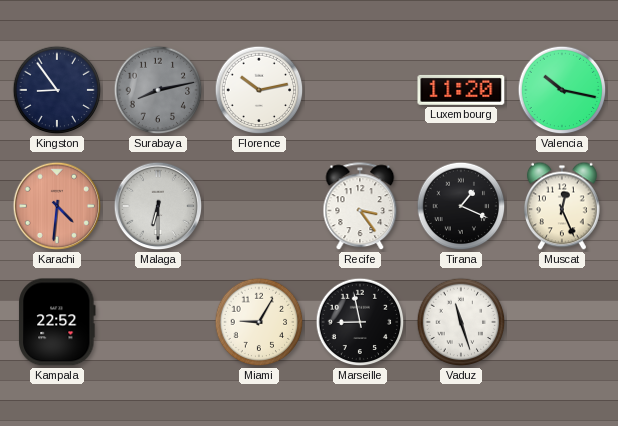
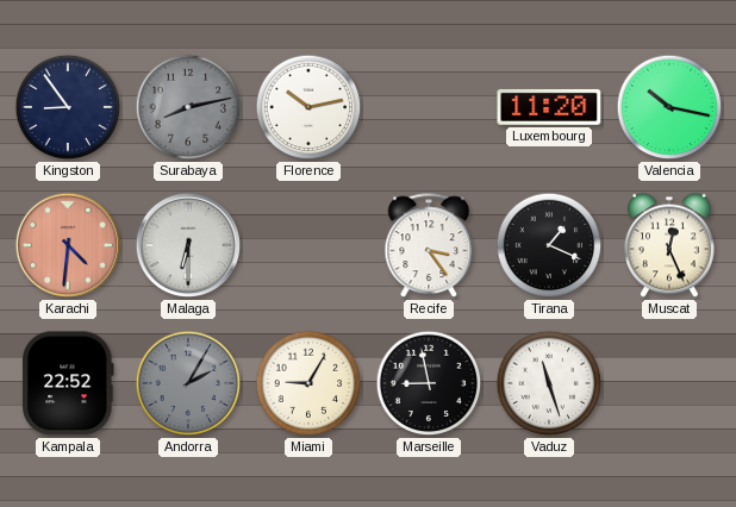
Andorra: none -> 2:05
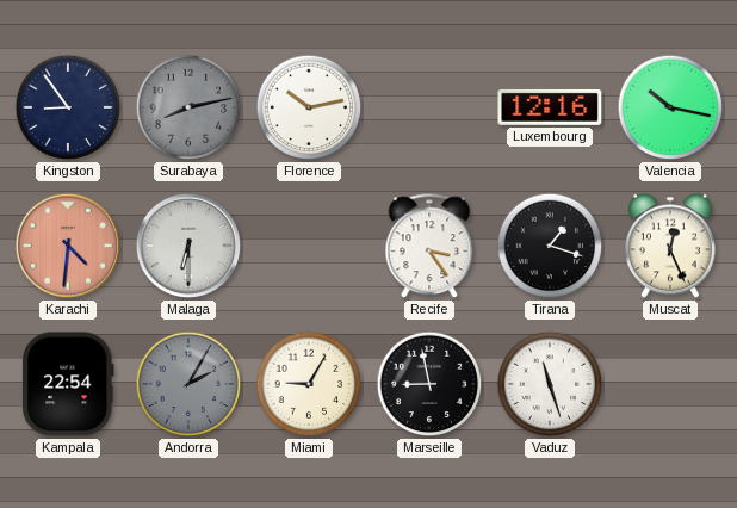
Luxembourg: 11:20 -> 12:16
Tirana: 1:19 -> 1:18
Kampala: 22:52 -> 22:54
